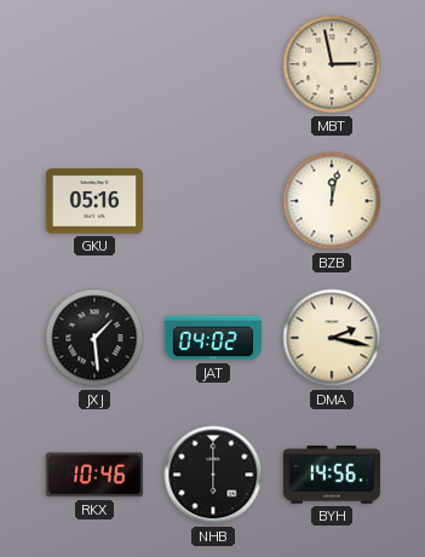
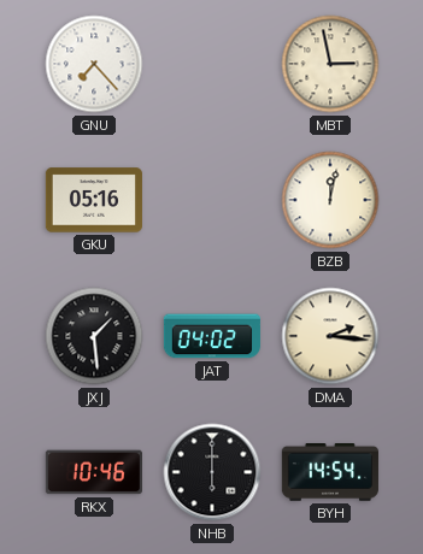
GNU: none -> 7:23
DMA: 2:17 -> 2:16
BYH: 14:56 -> 14:54
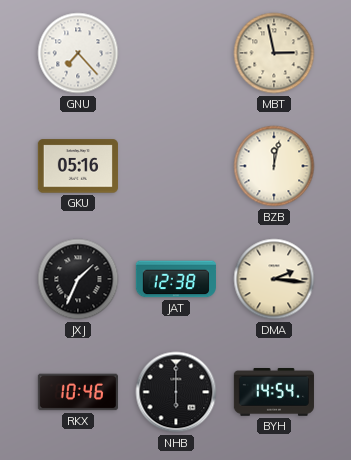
JXJ: 1:29 -> 1:34
JAT: 04:02 -> 12:38
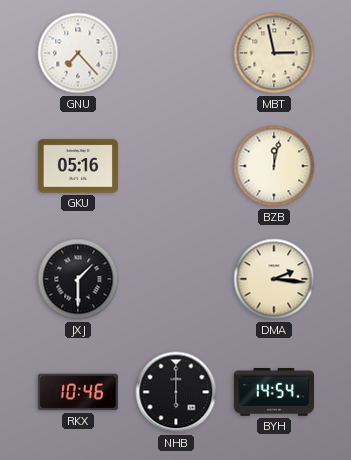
JXJ: 1:34 -> 1:30
JAT: 12:38 -> none
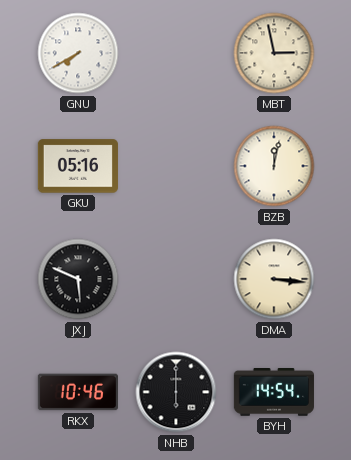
GNU: 7:23 -> 7:40
JXJ: 1:30 -> 5:49
DMA: 2:16 -> 3:16
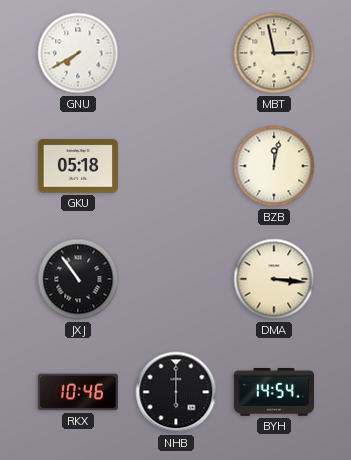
GKU: 05:16 -> 05:18
JXJ: 5:49 -> 10:54
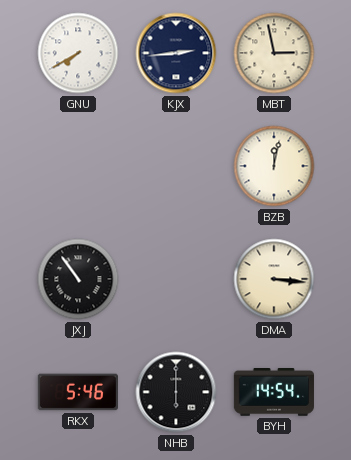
KJX: none -> 2:44
GKU: 05:18 -> none
RKX: 10:46 -> 5:46
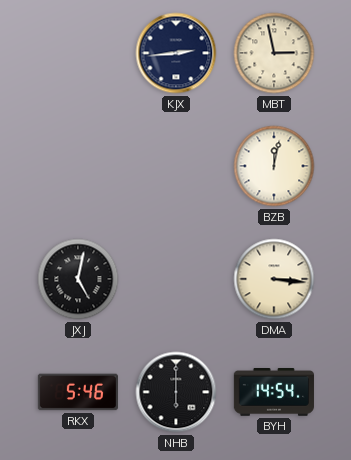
GNU: 7:40 -> none
JXJ: 10:54 -> 5:02
